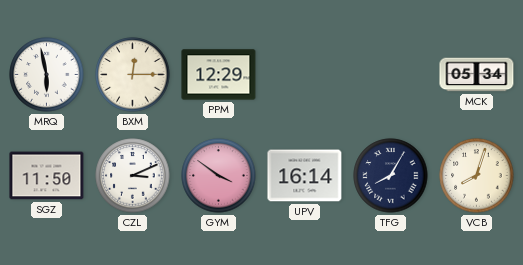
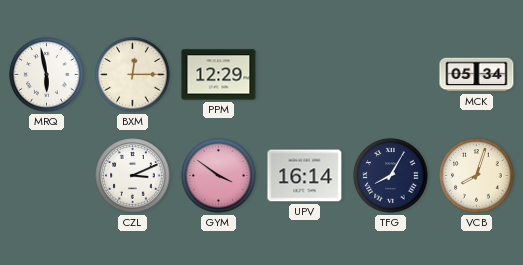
SGZ: 11:50 -> none
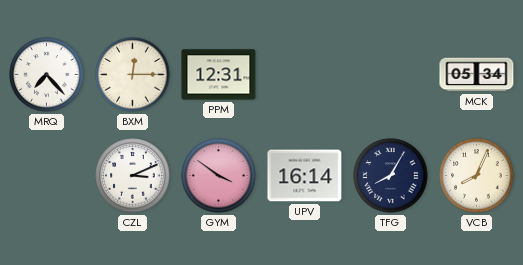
MRQ: 5:58 -> 7:23
PPM: 12:29 -> 12:31
VCB: 8:03 -> 8:04
